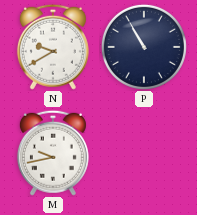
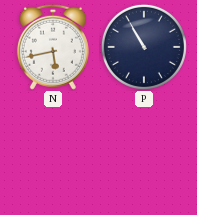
N: 9:40 -> 5:43
M: 9:43 -> none
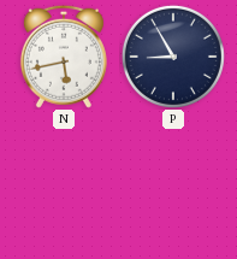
P: 10:55 -> 8:55
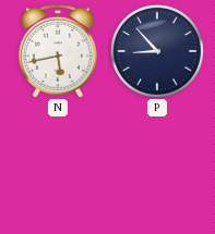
P: 8:55 -> 8:53
